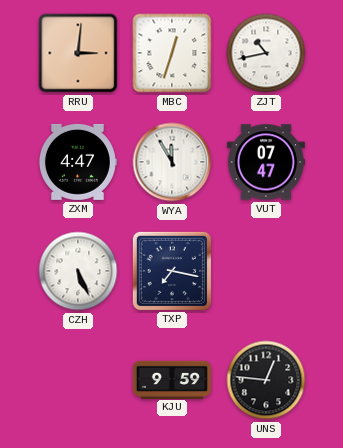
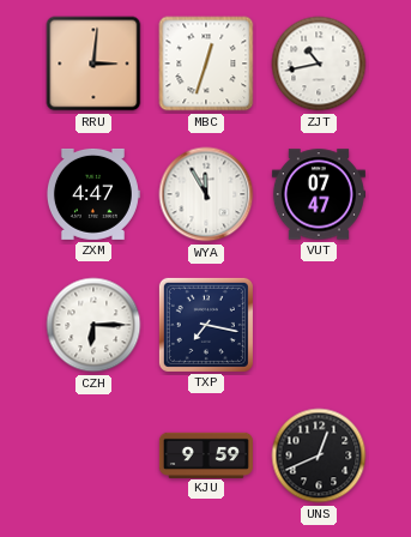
CZH: 5:26 -> 6:15
UNS: 12:46 -> 12:41
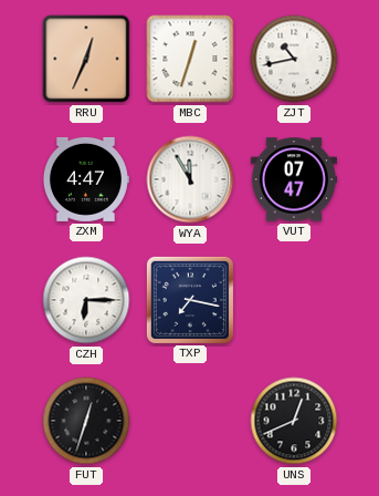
RRU: 3:01 -> 12:34
FUT: none -> 12:33
KJU: 9:59 -> none
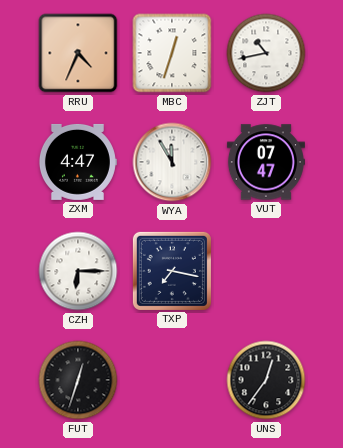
RRU: 12:34 -> 4:34
UNS: 12:41 -> 12:36
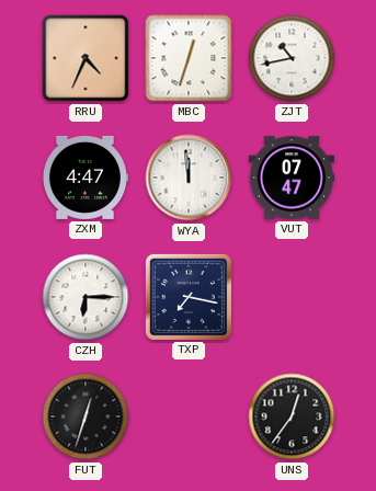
WYA: 11:55 -> 11:59
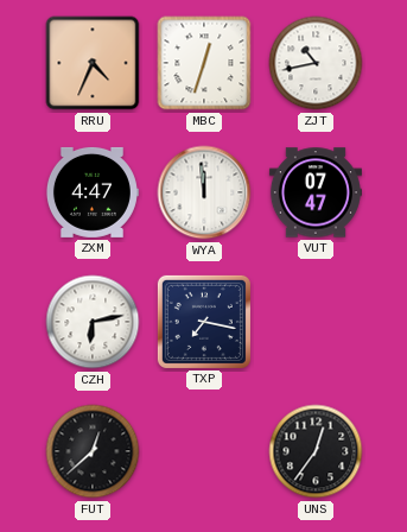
CZH: 6:15 -> 6:13
FUT: 12:33 -> 12:38
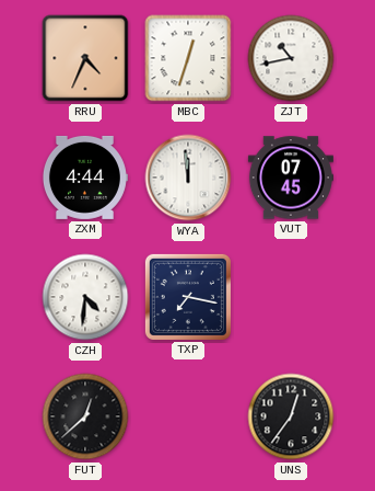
ZXM: 4:47 -> 4:44
VUT: 07:47 -> 07:45
CZH: 6:13 -> 4:31
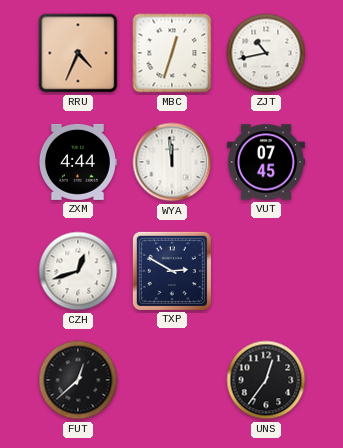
CZH: 4:31 -> 12:42
TXP: 7:17 -> 2:50
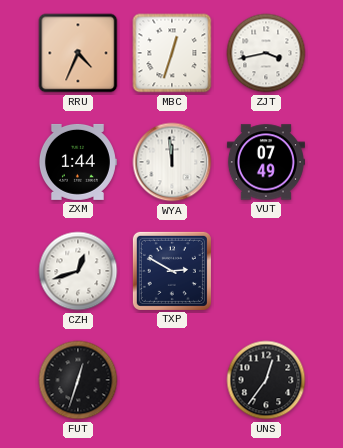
ZJT: 10:43 -> 3:43
ZXM: 4:44 -> 1:44
VUT: 07:45 -> 07:49
FUT: 12:38 -> 12:33
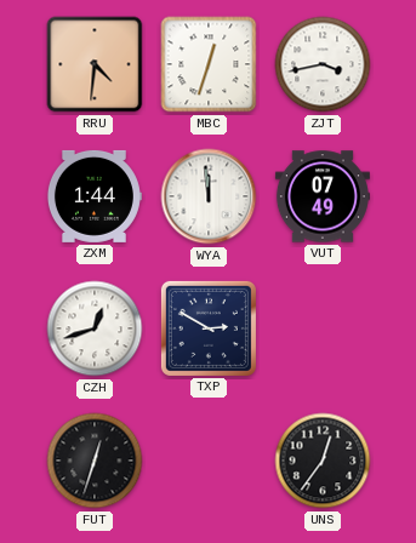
RRU: 4:34 -> 4:31
